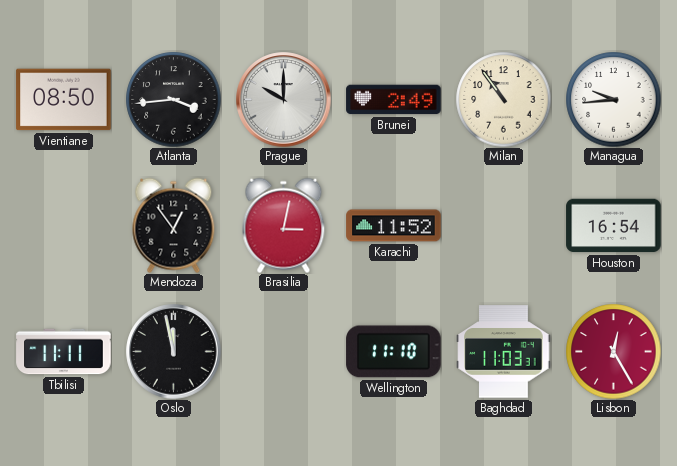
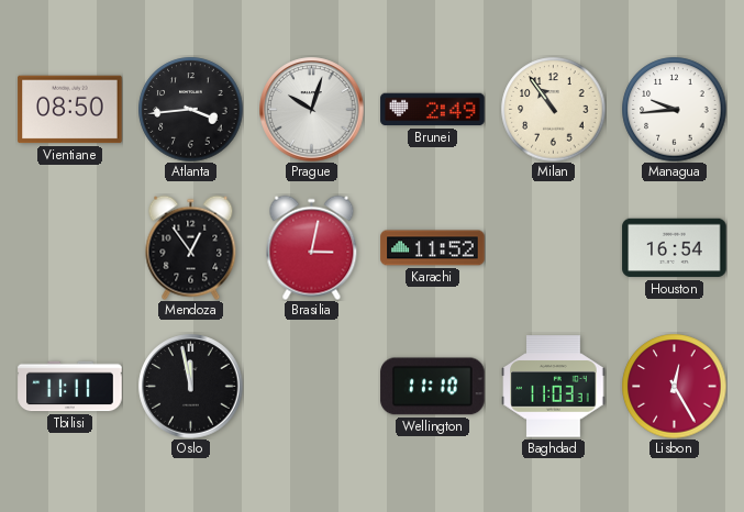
Prague: 10:00 -> 10:03
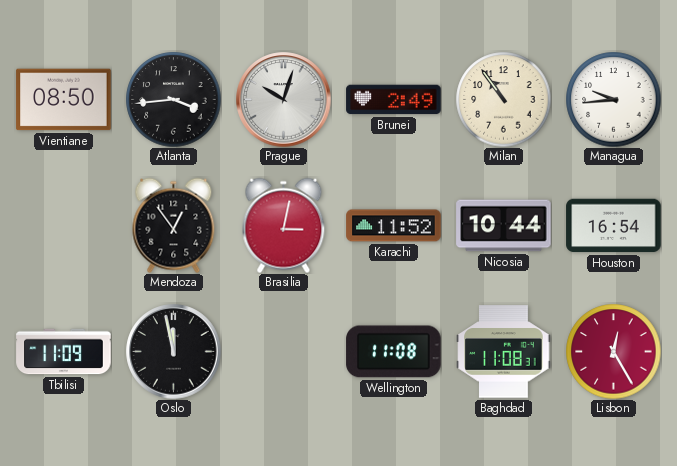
Nicosia: none -> 10:44
Tbilisi: 11:11 -> 11:09
Wellington: 11:10 -> 11:08
Baghdad: 11:03 -> 11:08
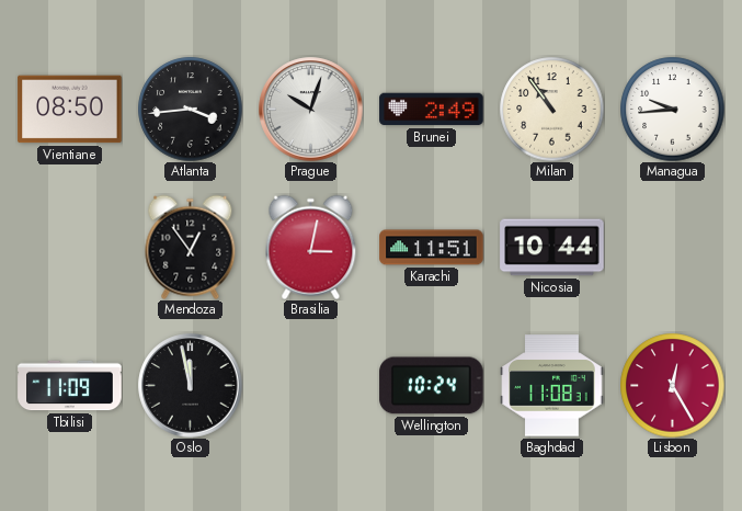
Karachi: 11:52 -> 11:51
Houston: 16:54 -> none
Wellington: 11:08 -> 10:24
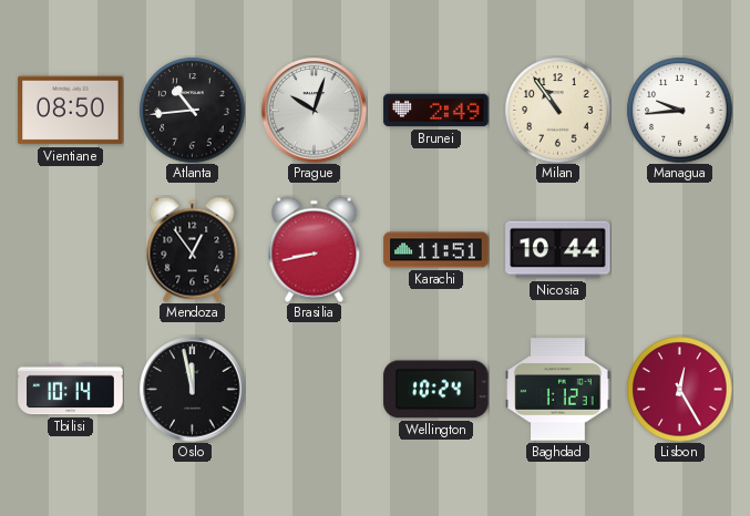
Atlanta: 3:44 -> 10:44
Brasilia: 3:02 -> 8:43
Tbilisi: 11:09 -> 10:14
Baghdad: 11:08 -> 1:12
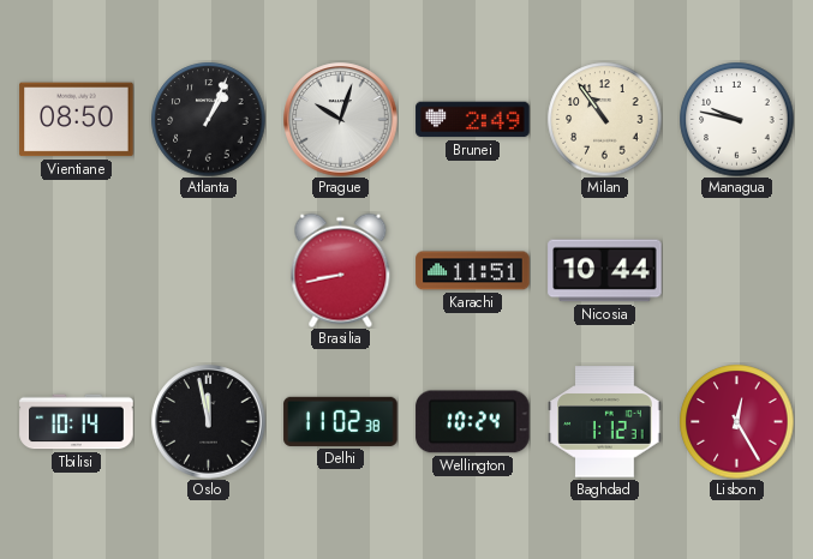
Atlanta: 10:44 -> 1:04
Managua: 9:44 -> 9:47
Mendoza: 12:54 -> none
Delhi: none -> 11:02
